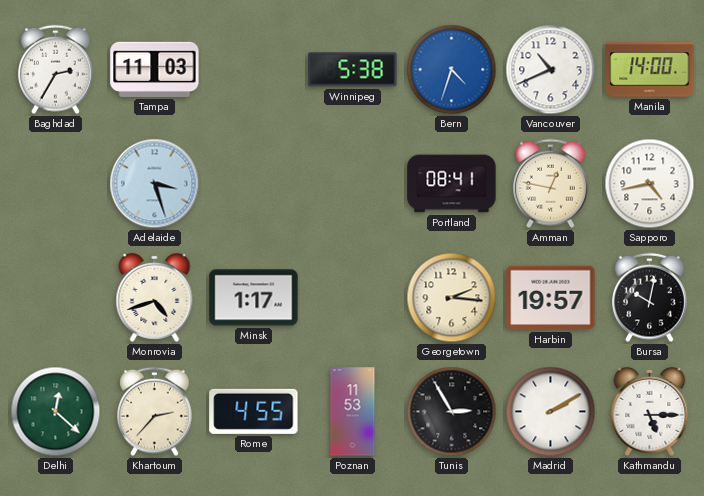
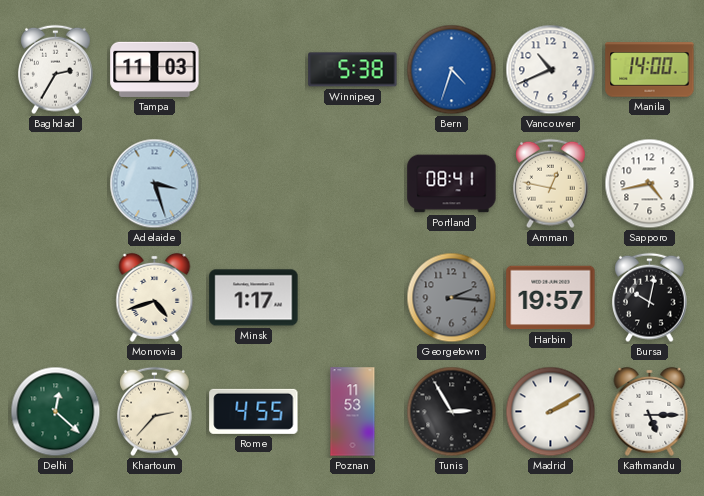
Georgetown dial: cream -> grey
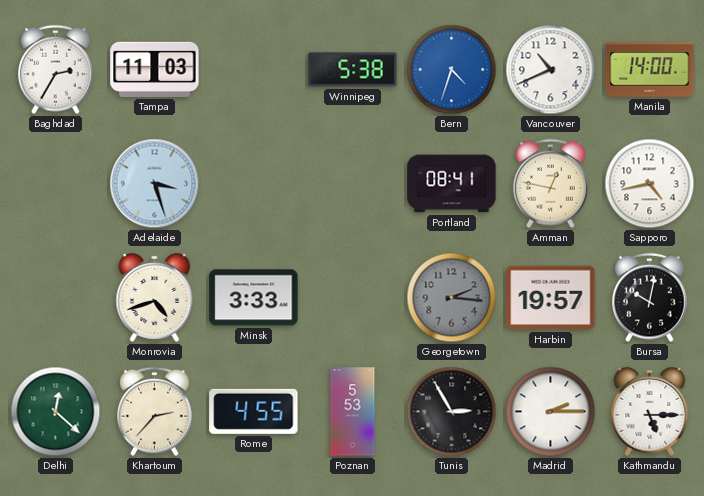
Minsk: 1:17 -> 3:33
Poznan: 11:53 -> 5:53
Madrid: 2:10 -> 2:15
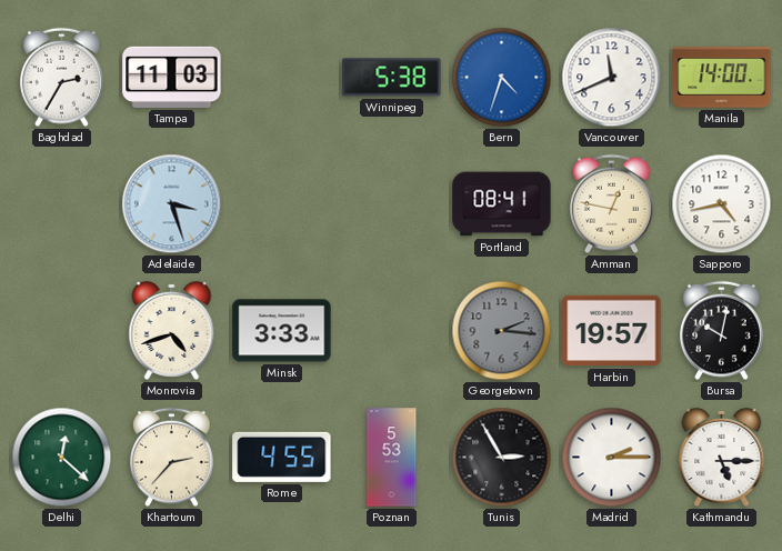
Vancouver: 10:41 -> 11:41
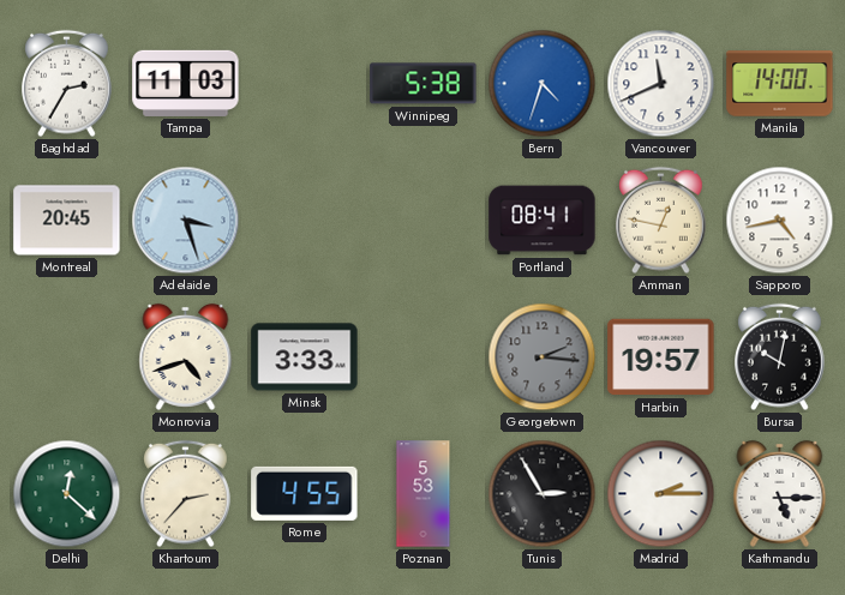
Montreal: none -> 20:45
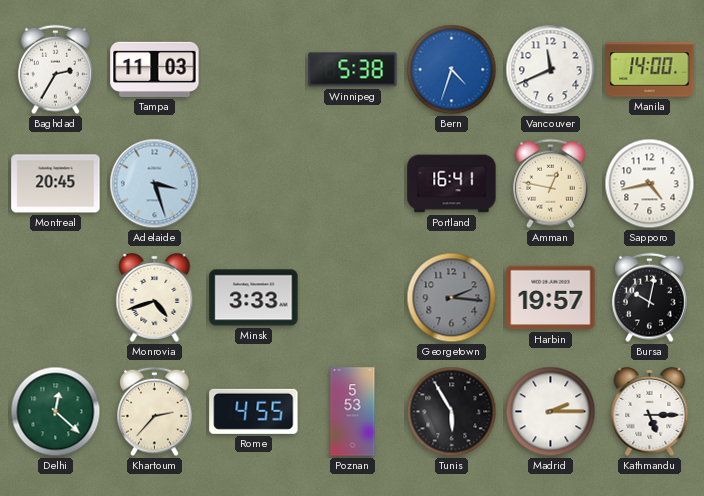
Portland: 08:41 -> 16:41
Tunis: 2:55 -> 5:55
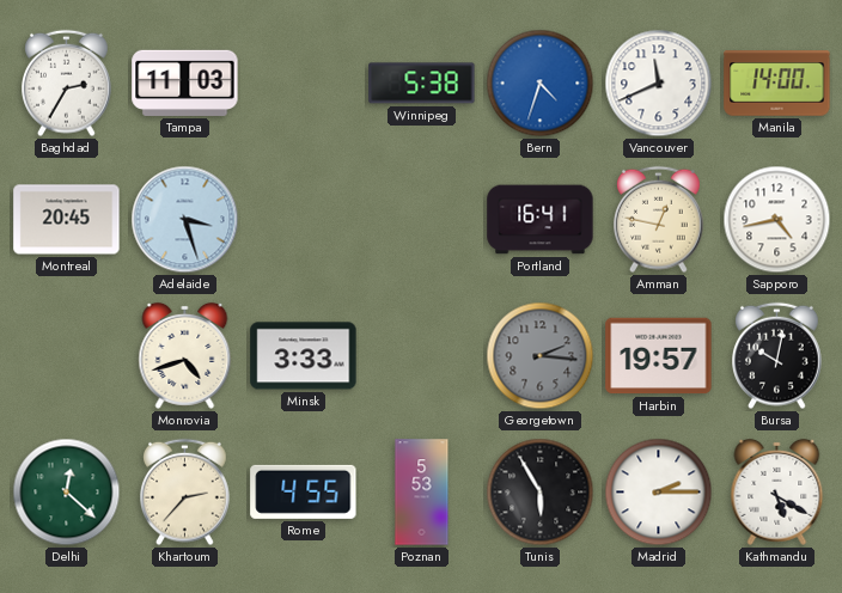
Kathmandu: 5:15 -> 5:20
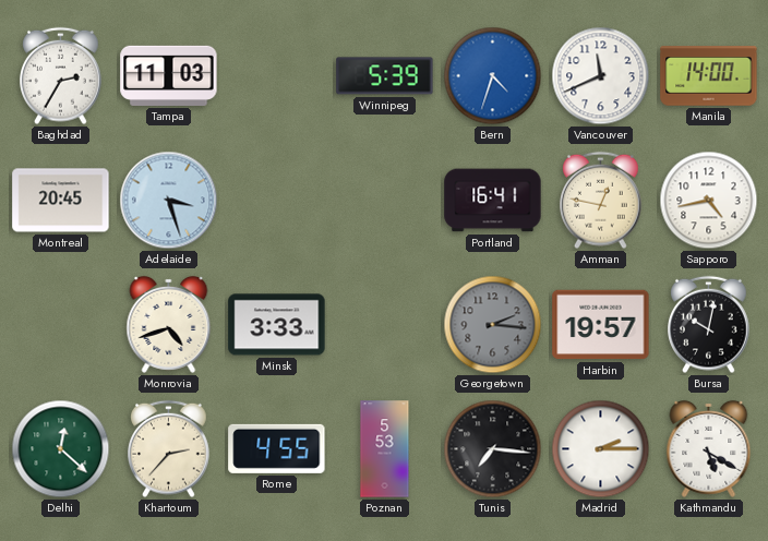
Winnipeg: 5:38 -> 5:39
Tunis: 5:55 -> 7:16
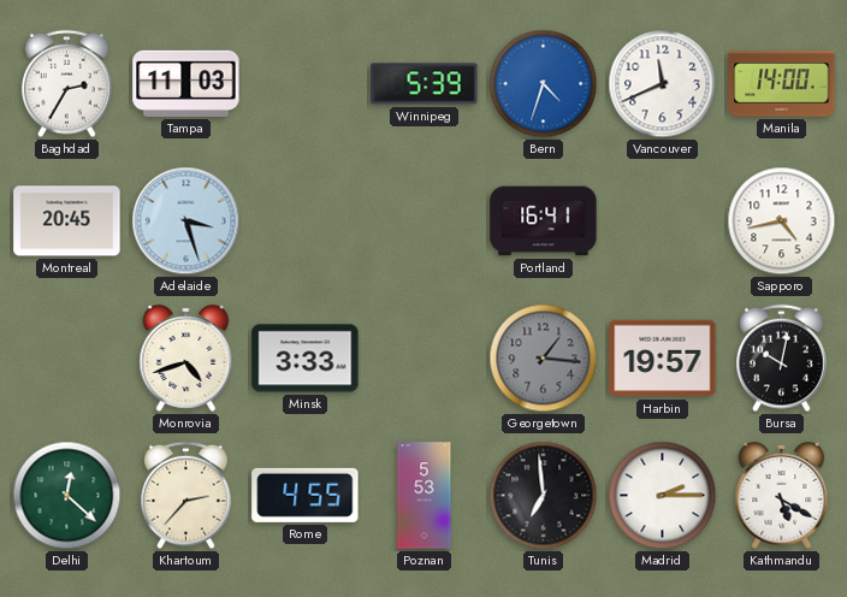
Amman: 12:47 -> none
Georgetown: 2:16 -> 1:16
Tunis: 7:16 -> 6:59
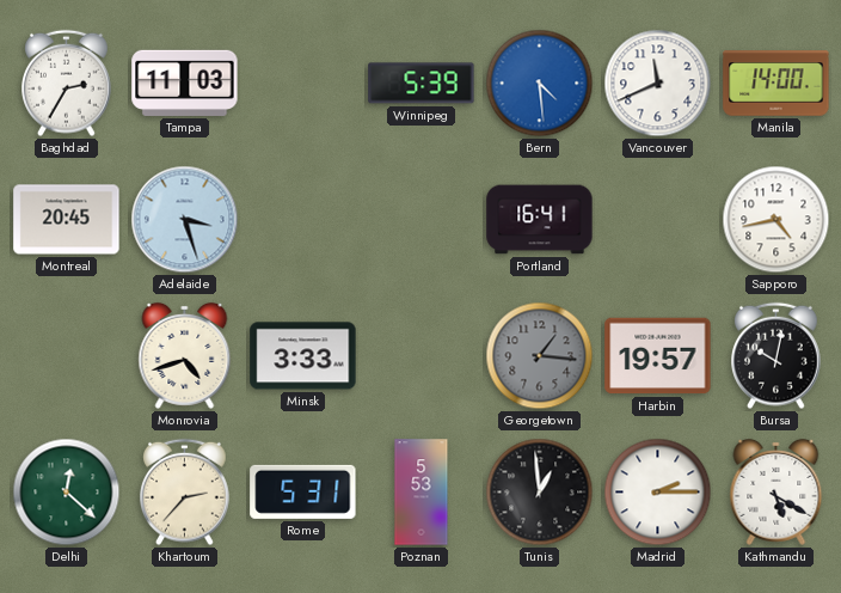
Bern: 4:33 -> 4:29
Rome: 4:55 -> 5:31
Tunis: 6:59 -> 12:59
